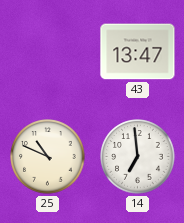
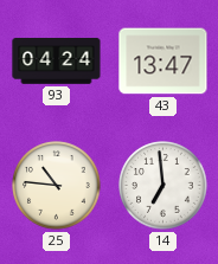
93: none -> 04:24
25: 10:49 -> 10:46
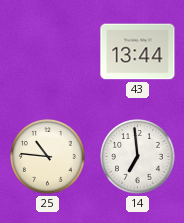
93: 04:24 -> none
43: 13:47 -> 13:44
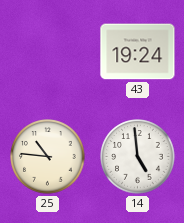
43: 13:44 -> 19:24
14: 6:59 -> 4:59
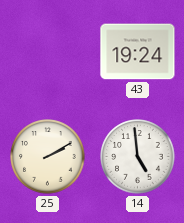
25: 10:46 -> 2:10
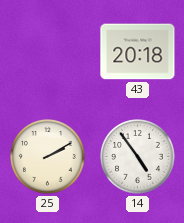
43: 19:24 -> 20:18
14: 4:59 -> 4:54
